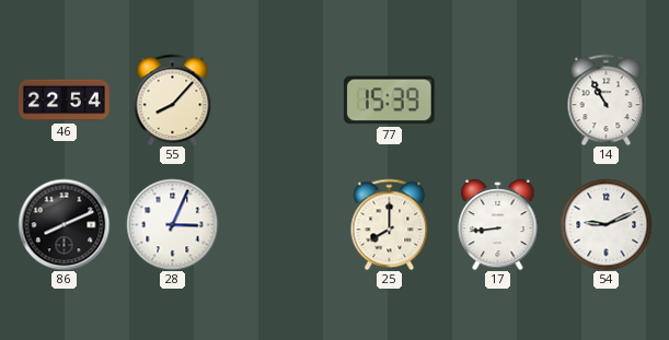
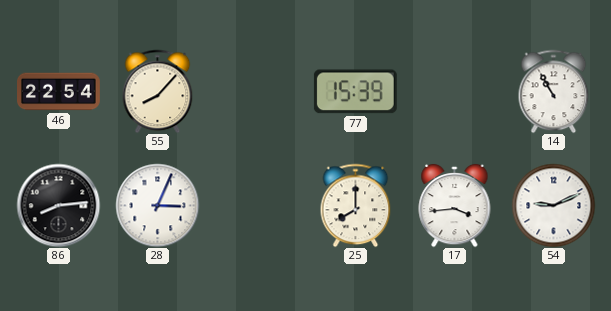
86: 8:11 -> 8:14
17: 8:44 -> 3:44
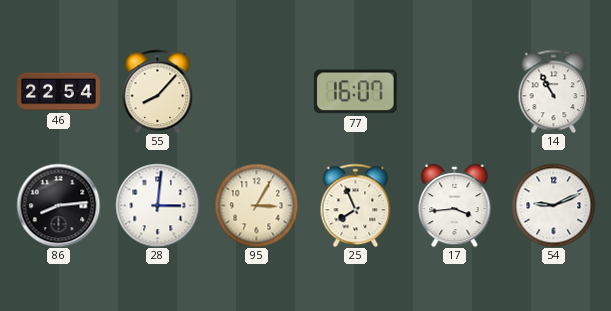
77: 15:39 -> 16:07
28: 3:04 -> 3:01
95: none -> 3:05
25: 8:00 -> 7:56
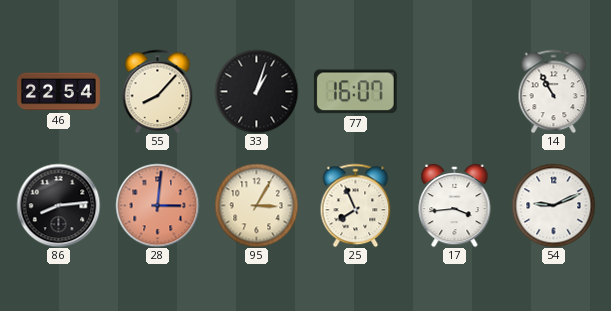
33: none -> 1:03
28 dial: white -> salmon
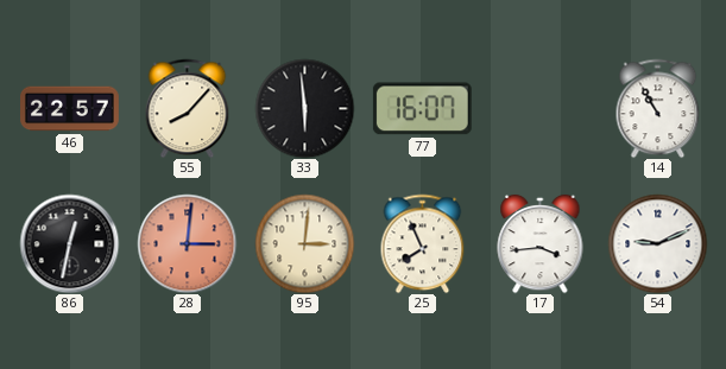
46: 22:54 -> 22:57
33: 1:03 -> 5:59
86: 8:14 -> 12:32
95: 3:05 -> 3:01
